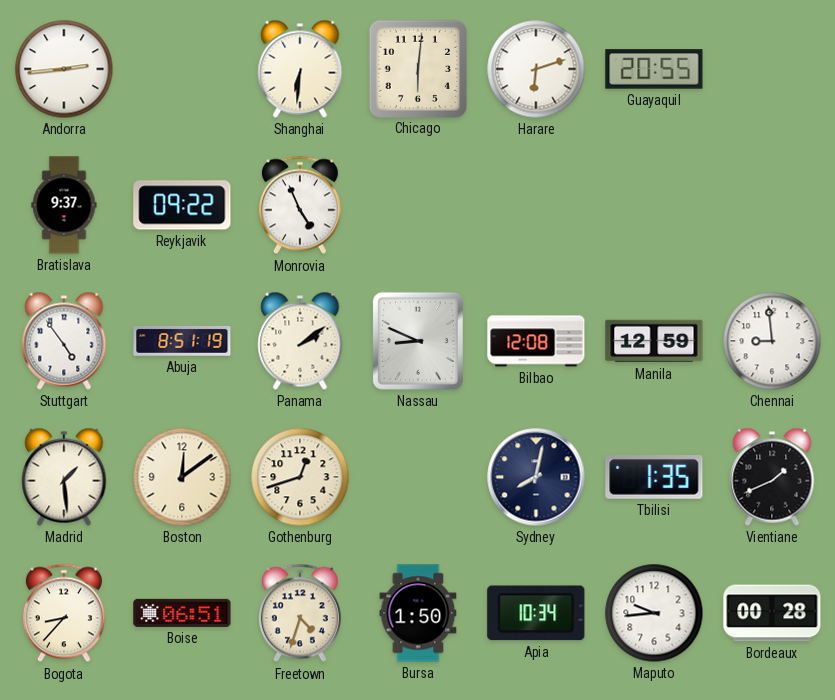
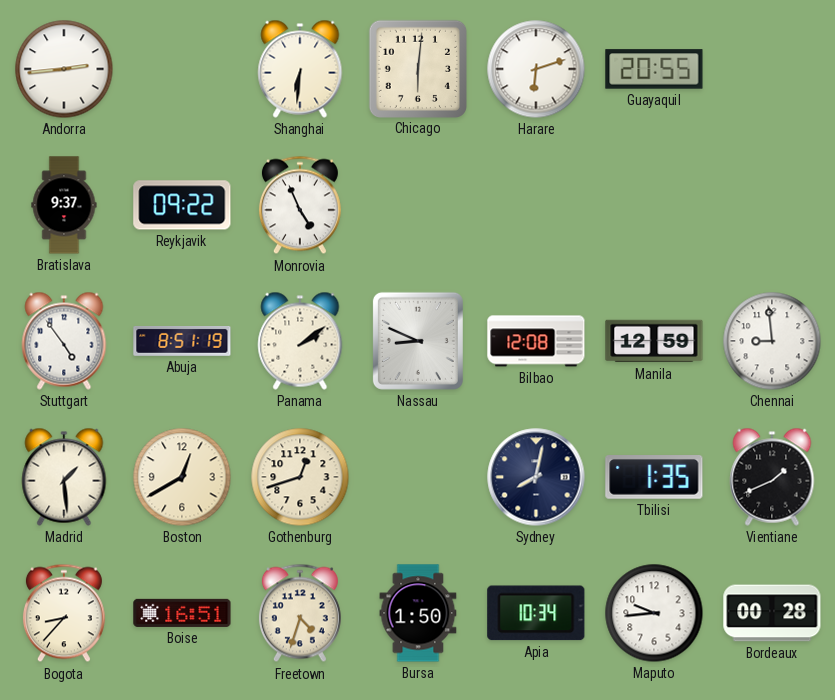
Boston: 12:09 -> 12:40
Boise: 06:51 -> 16:51
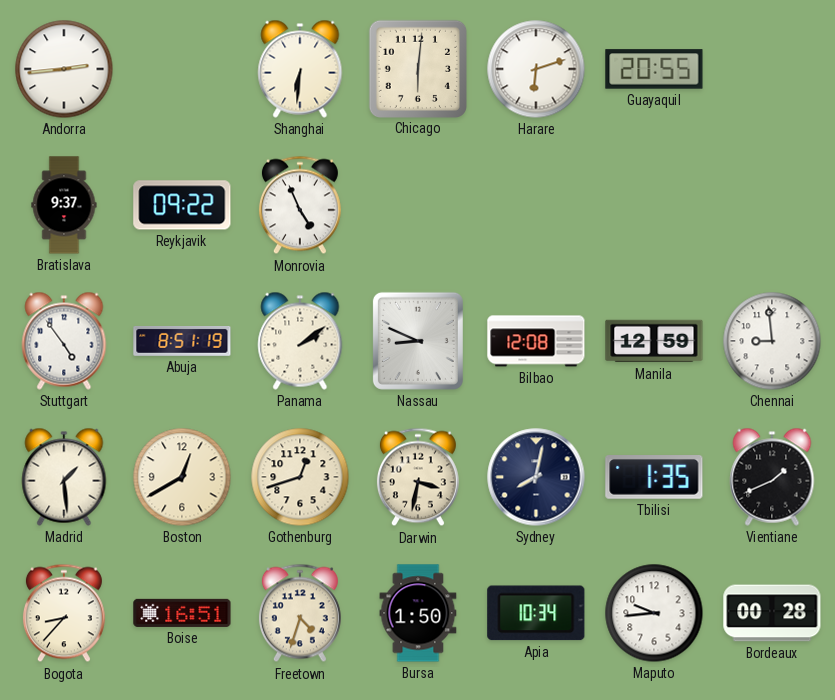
Darwin: none -> 3:32
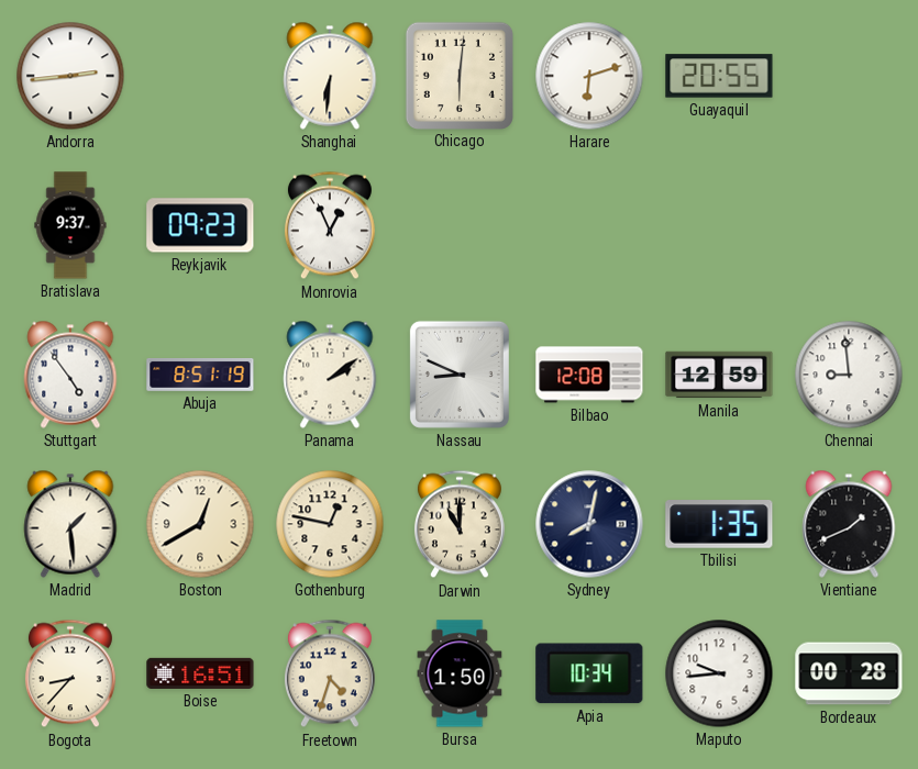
Reykjavik: 09:22 -> 09:23
Monrovia: 4:56 -> 12:56
Gothenburg: 12:42 -> 12:47
Darwin: 3:32 -> 11:00
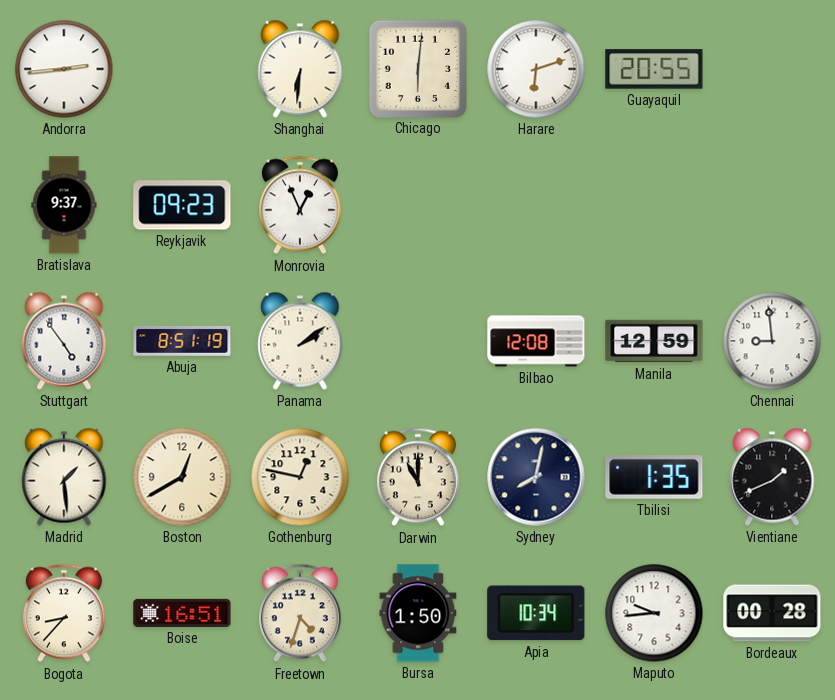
Nassau: 8:49 -> none
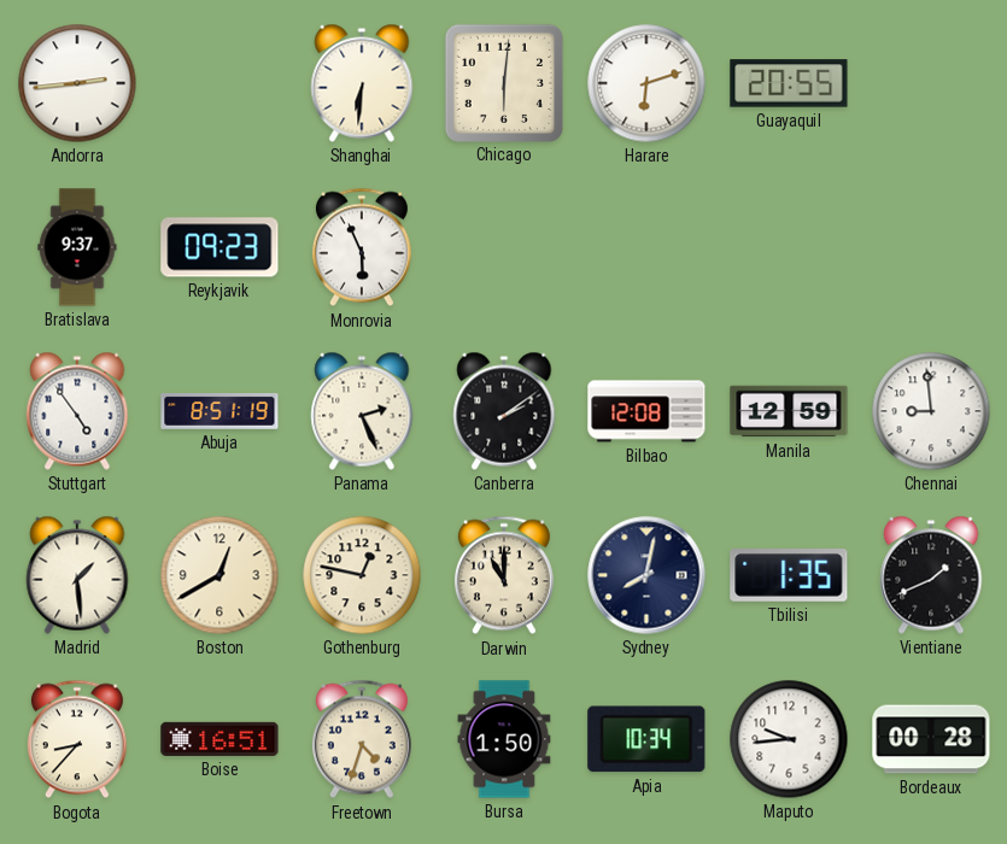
Monrovia: 12:56 -> 5:56
Panama: 2:09 -> 2:26
Canberra: none -> 2:09
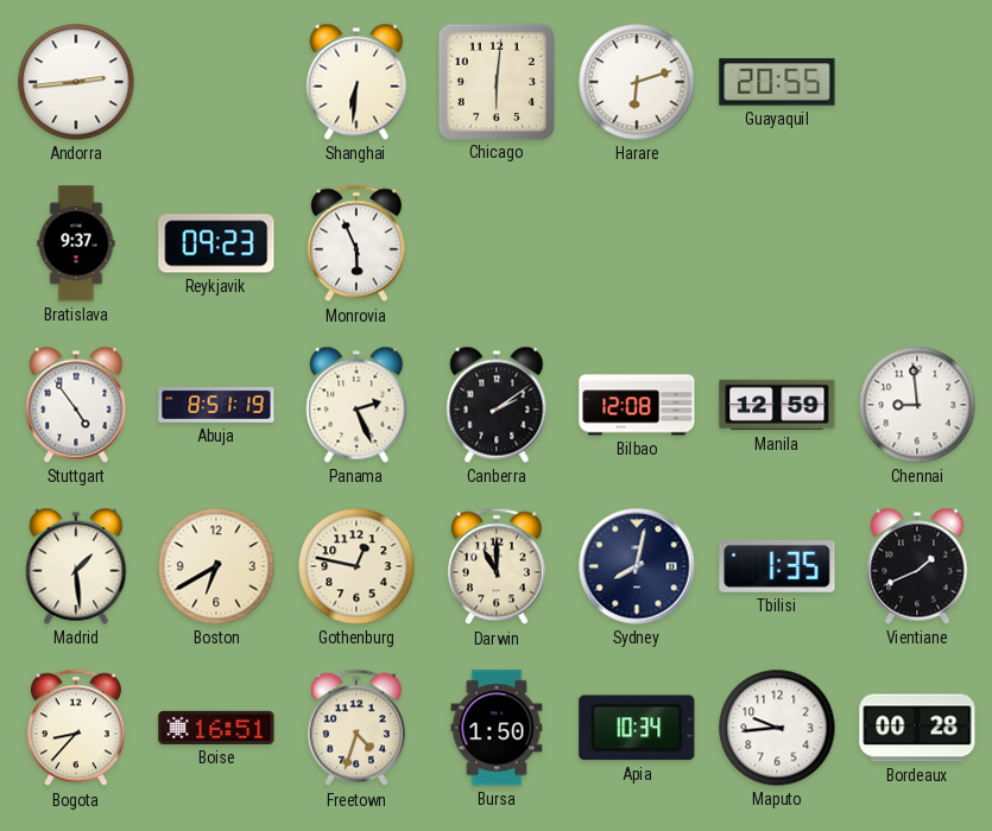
Boston: 12:40 -> 6:40
